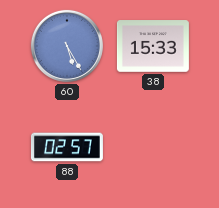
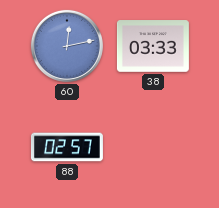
60: 5:25 -> 12:13
38: 15:33 -> 03:33
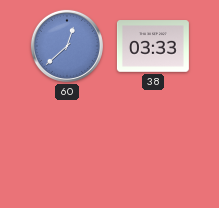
60: 12:13 -> 12:38
88: 02:57 -> none
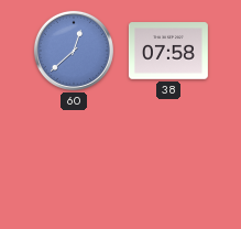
38: 03:33 -> 07:58
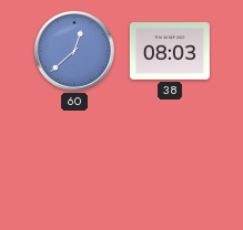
38: 07:58 -> 08:03
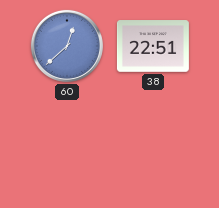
38: 08:03 -> 22:51
